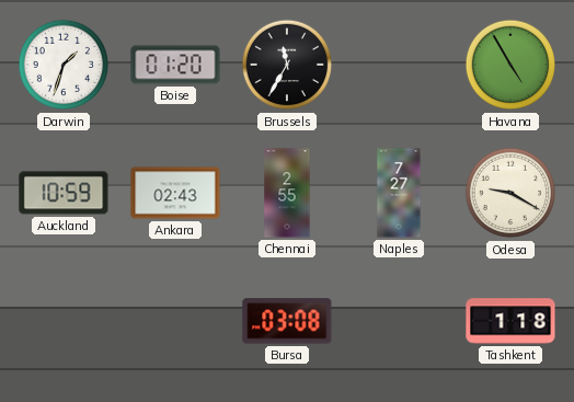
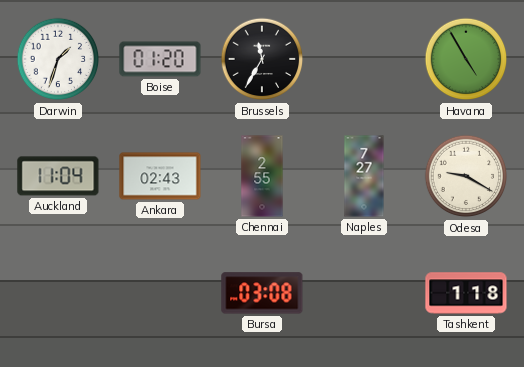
Auckland: 10:59 -> 11:04
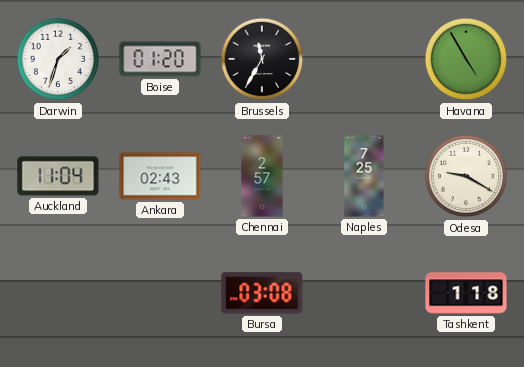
Chennai: 2:55 -> 2:57
Naples: 7:27 -> 7:25
